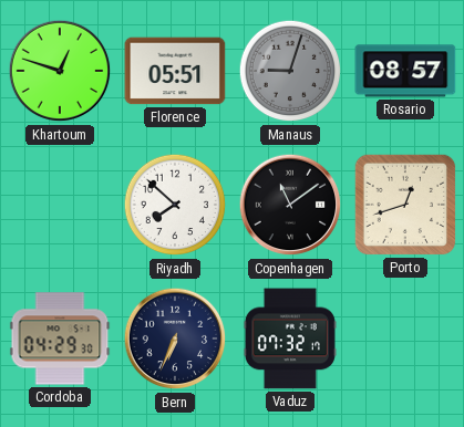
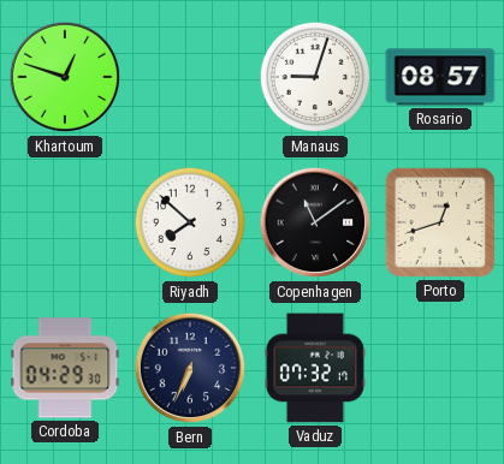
Florence: 05:51 -> none
Manaus dial: grey -> white
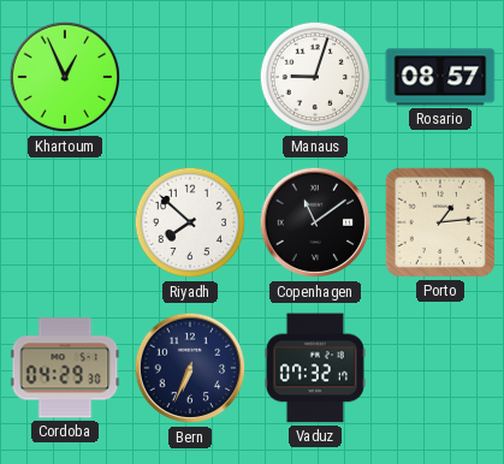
Khartoum: 12:48 -> 12:56
Porto: 12:42 -> 1:14
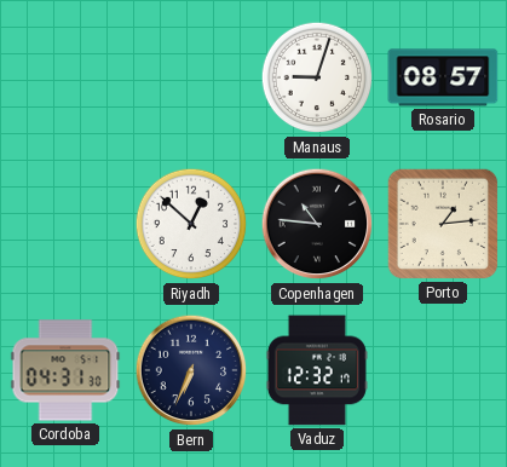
Khartoum: 12:56 -> none
Riyadh: 7:52 -> 12:52
Copenhagen: 11:09 -> 10:46
Cordoba: 04:29 -> 04:31
Vaduz: 07:32 -> 12:32
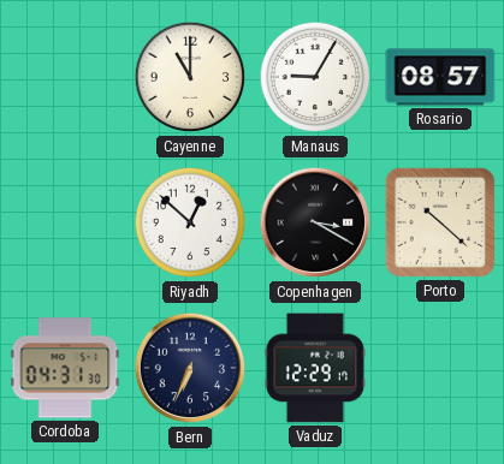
Cayenne: none -> 11:00
Manaus: 9:03 -> 9:05
Copenhagen: 10:46 -> 3:20
Porto: 1:14 -> 10:22
Vaduz: 12:32 -> 12:29
